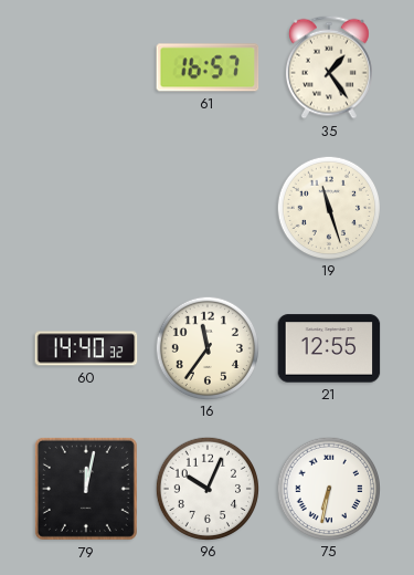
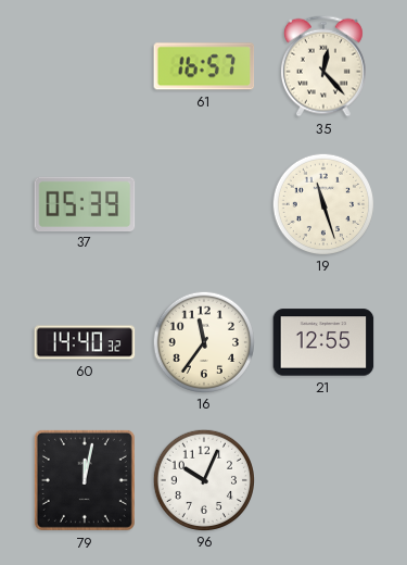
35: 1:24 -> 12:23
37: none -> 05:39
75: 6:32 -> none
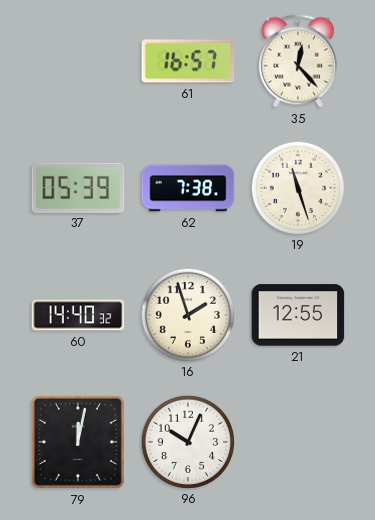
62: none -> 7:38
16: 11:36 -> 1:57
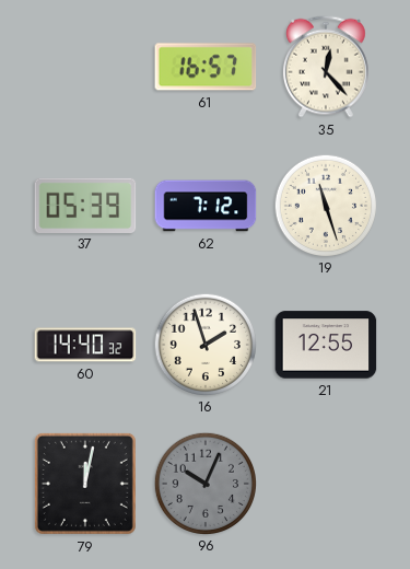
62: 7:38 -> 7:12
96 dial: white -> grey
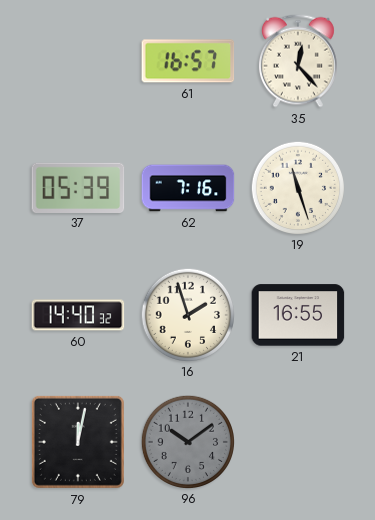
62: 7:12 -> 7:16
21: 12:55 -> 16:55
96: 10:04 -> 10:09
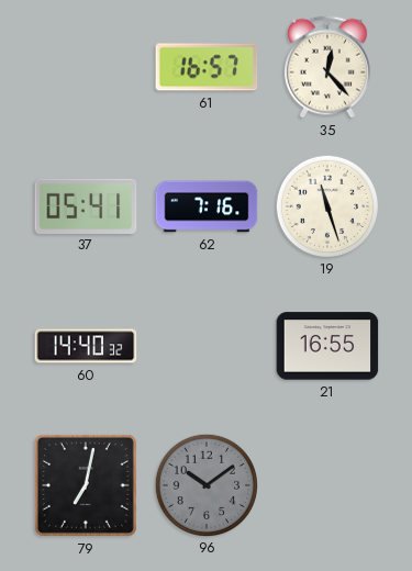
37: 05:39 -> 05:41
16: 1:57 -> none
79: 12:02 -> 7:02
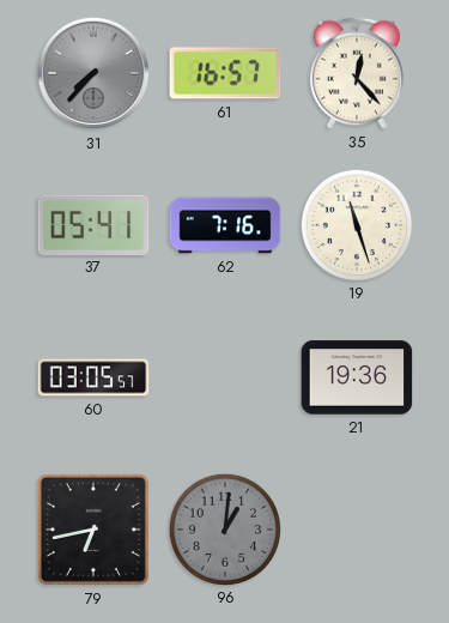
31: none -> 7:37
60: 14:40 -> 03:05
21: 16:55 -> 19:36
79: 7:02 -> 6:43
96: 10:09 -> 1:01
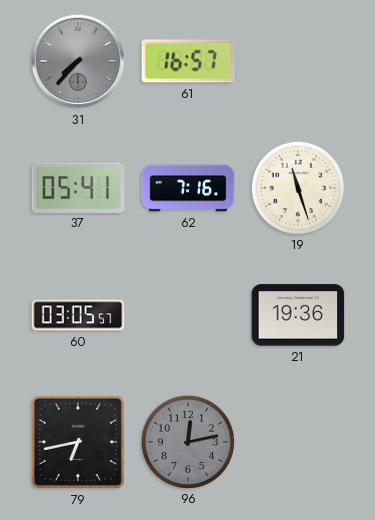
35: 12:23 -> none
96: 1:01 -> 12:13
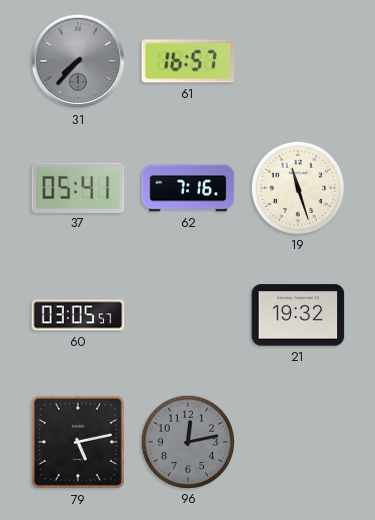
21: 19:36 -> 19:32
79: 6:43 -> 5:13
